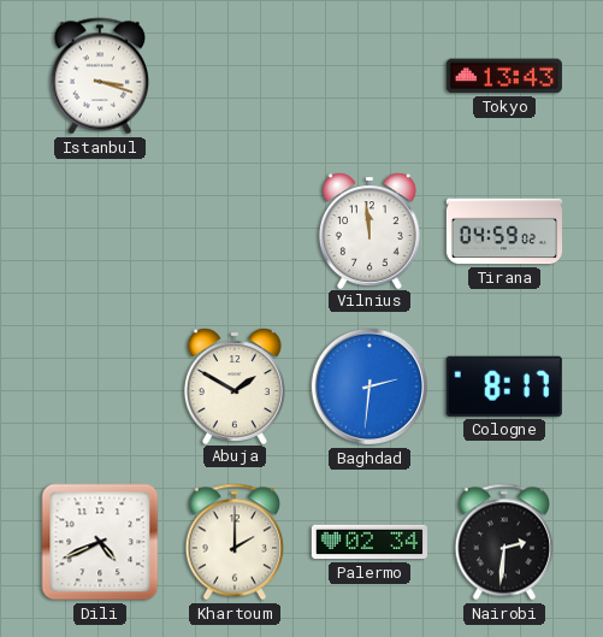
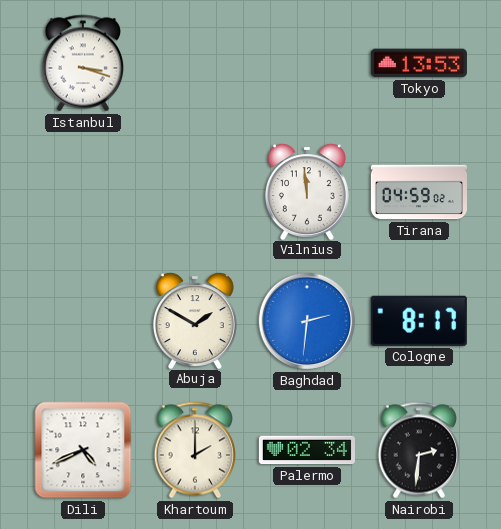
Tokyo: 13:43 -> 13:53
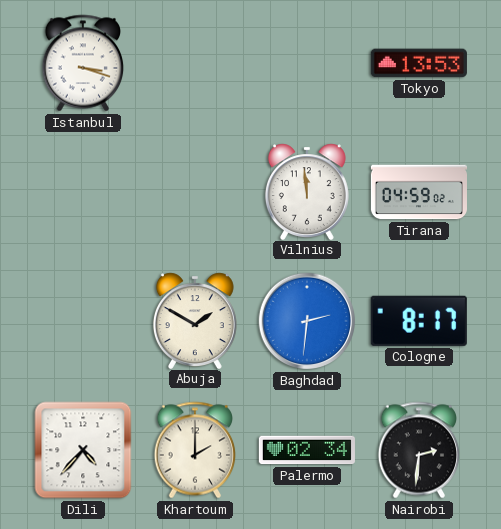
Dili: 4:41 -> 4:37
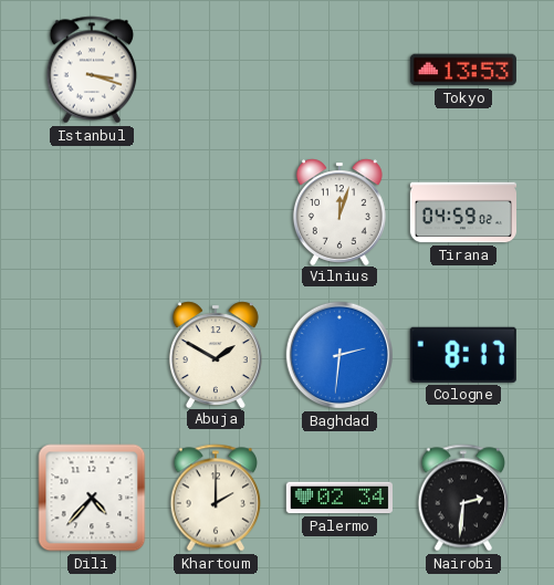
Vilnius: 11:59 -> 12:03
